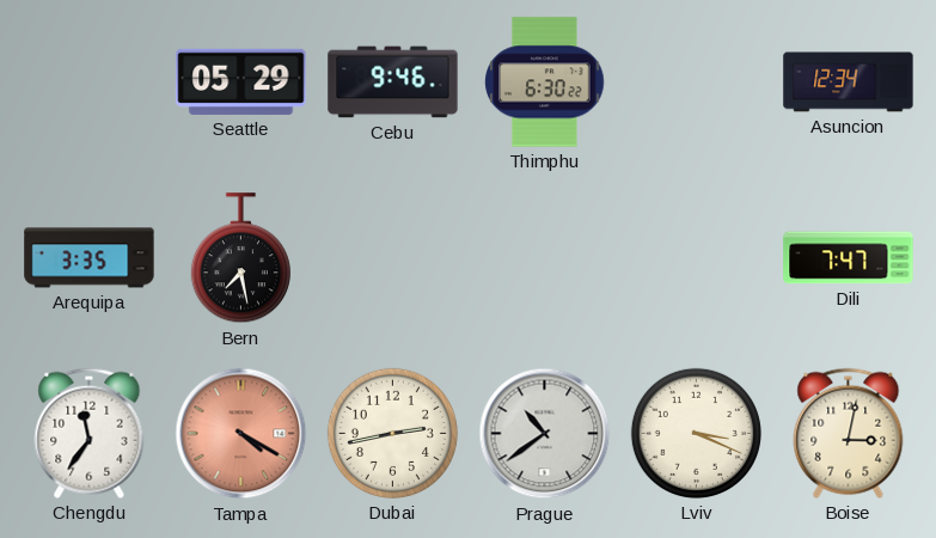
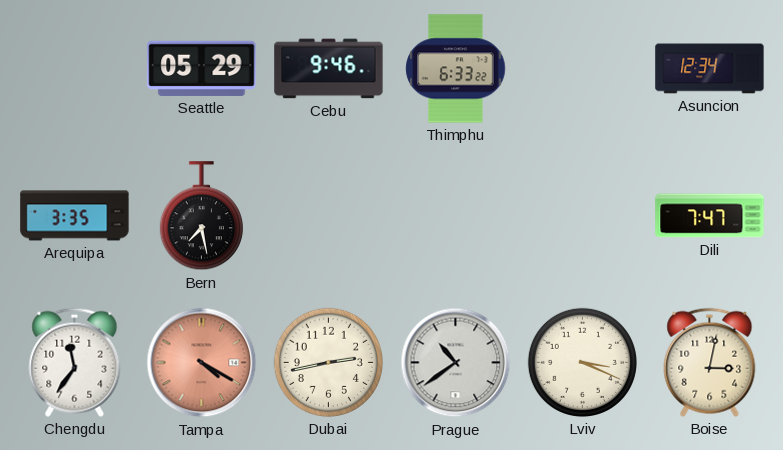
Thimphu: 6:30 -> 6:33
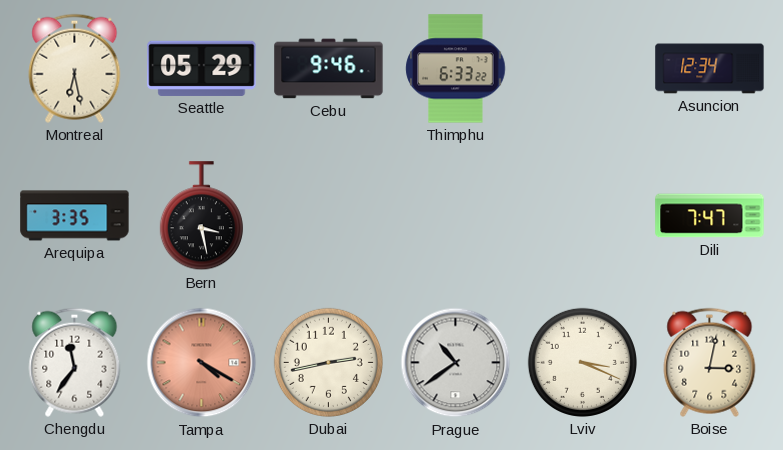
Montreal: none -> 6:28
Bern: 7:28 -> 3:28
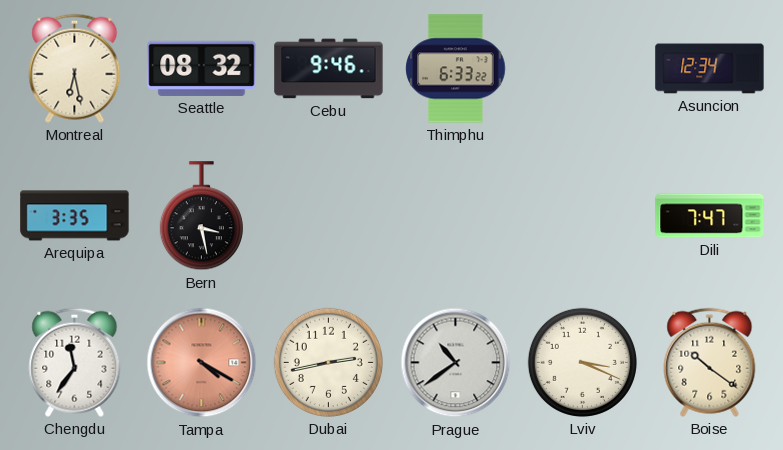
Seattle: 05:29 -> 08:32
Boise: 3:02 -> 10:21
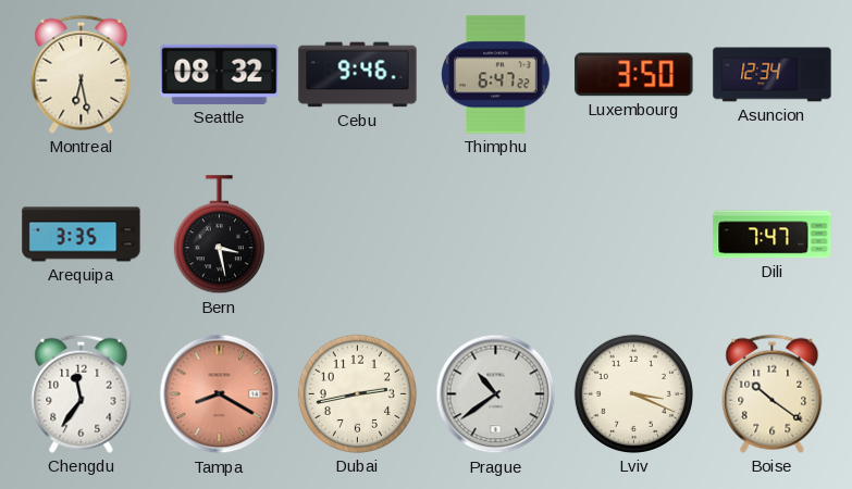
Thimphu: 6:33 -> 6:47
Luxembourg: none -> 3:50
Tampa: 4:20 -> 8:20
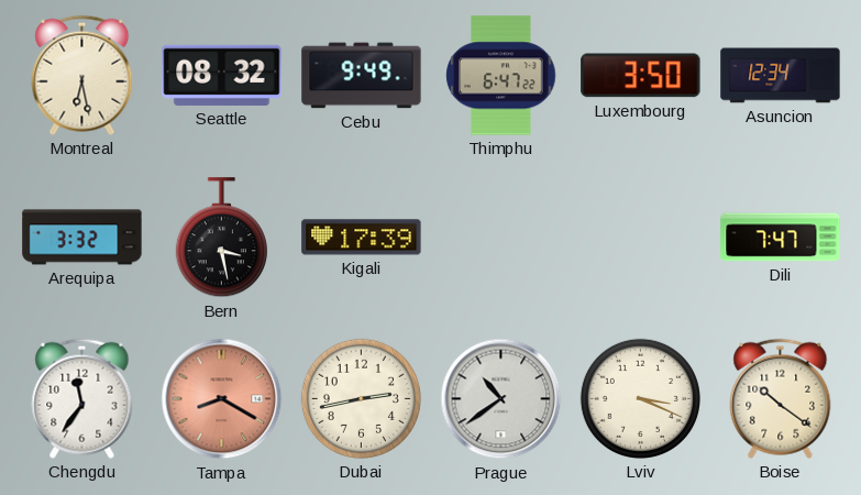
Cebu: 9:46 -> 9:49
Arequipa: 3:35 -> 3:32
Kigali: none -> 17:39
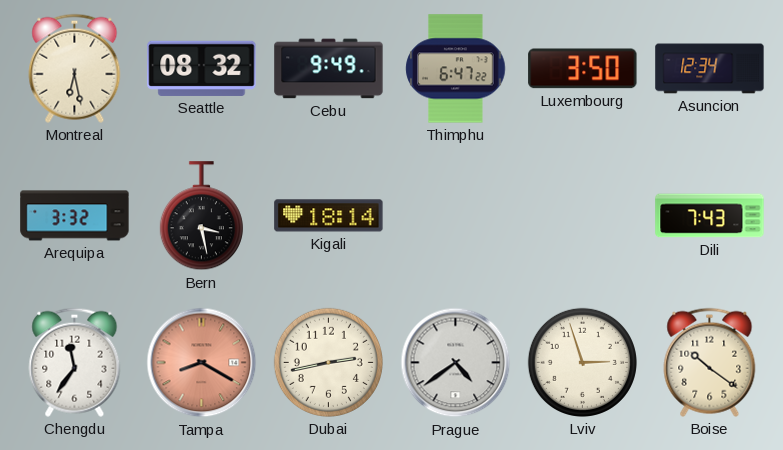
Kigali: 17:39 -> 18:14
Dili: 7:47 -> 7:43
Prague: 10:39 -> 4:39
Lviv: 3:19 -> 2:57
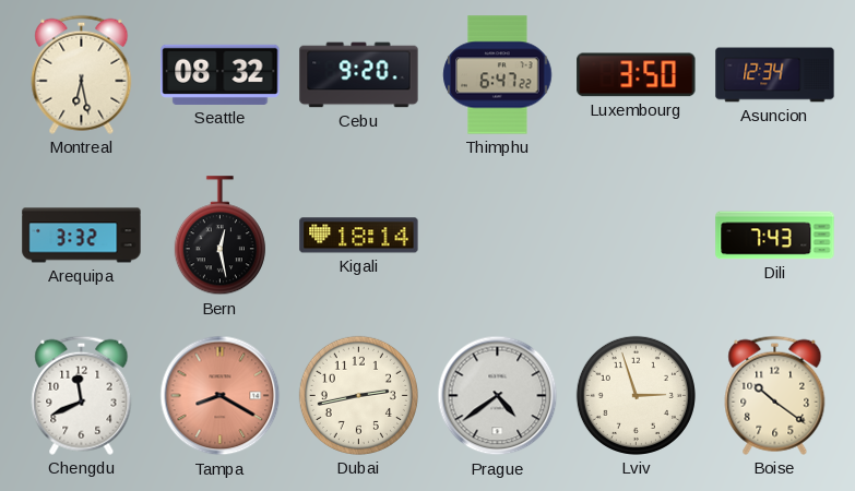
Cebu: 9:49 -> 9:20
Bern: 3:28 -> 12:28
Chengdu: 11:36 -> 11:41
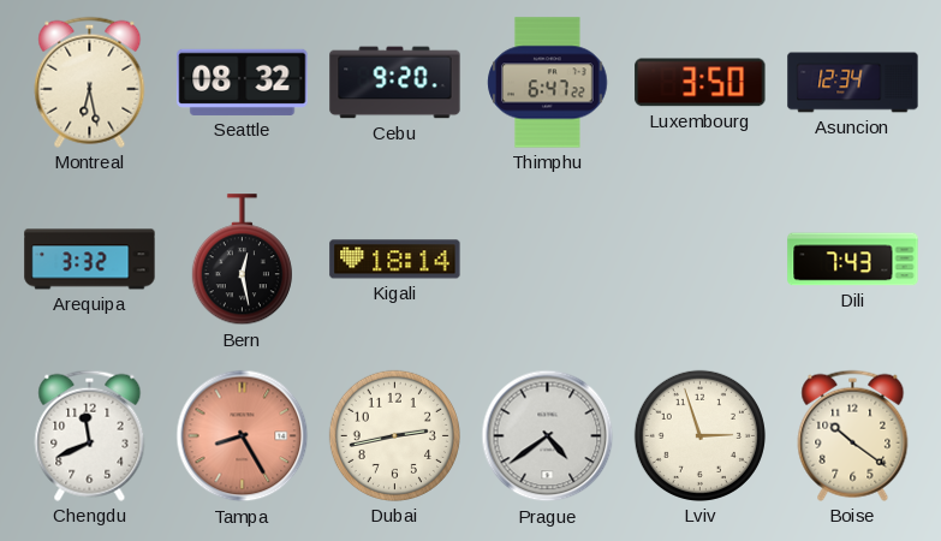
Tampa: 8:20 -> 8:25
